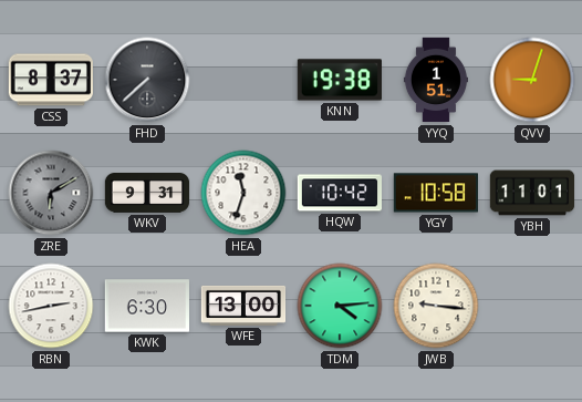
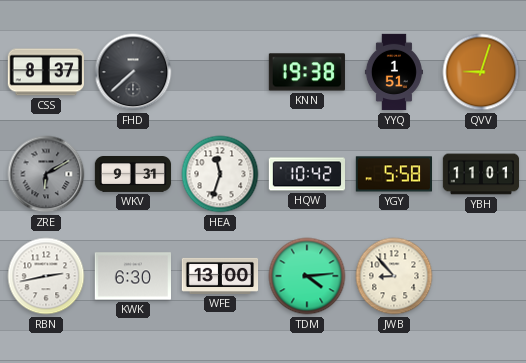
YGY: 10:58 -> 5:58
JWB: 9:16 -> 8:53
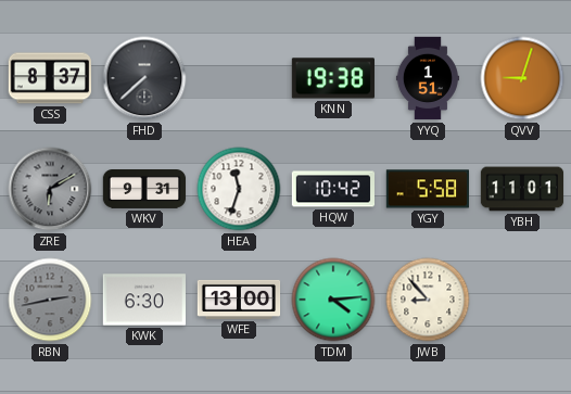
RBN dial: white -> grey
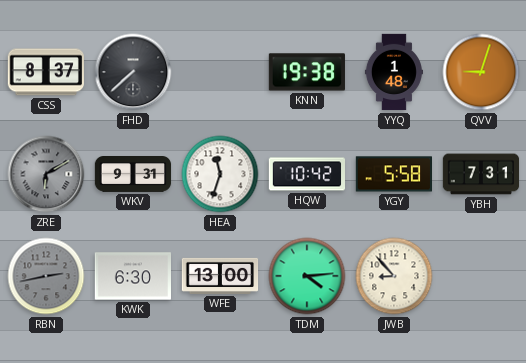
YYQ: 1:51 -> 1:48
YBH: 11:01 -> 7:31
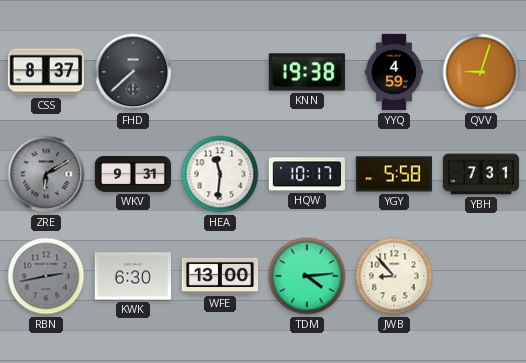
YYQ: 1:48 -> 4:59
HEA: 11:33 -> 11:31
HQW: 10:42 -> 10:17
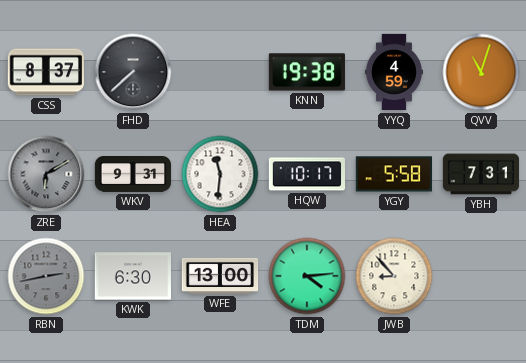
QVV: 9:03 -> 11:03
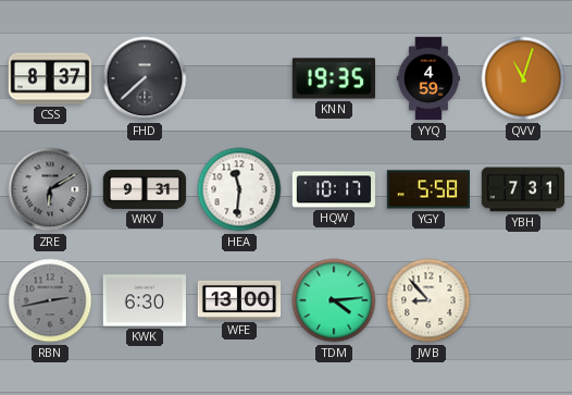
KNN: 19:38 -> 19:35
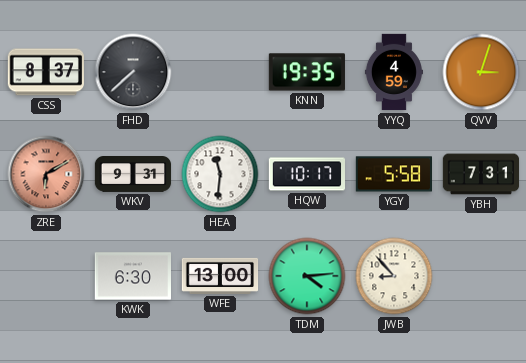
QVV: 11:03 -> 3:03
ZRE dial: grey -> salmon
RBN: 2:43 -> none
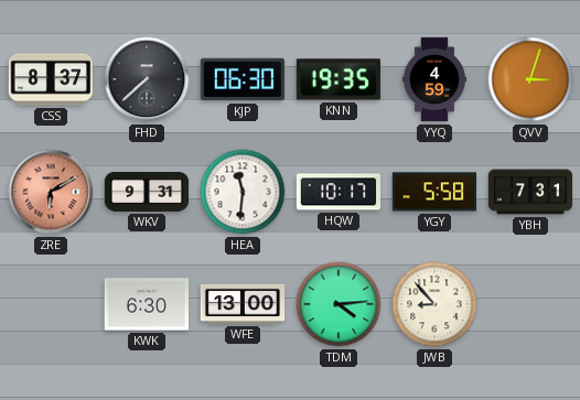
KJP: none -> 06:30
